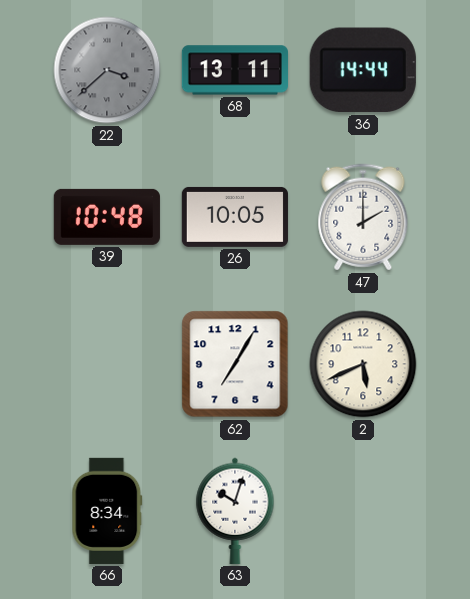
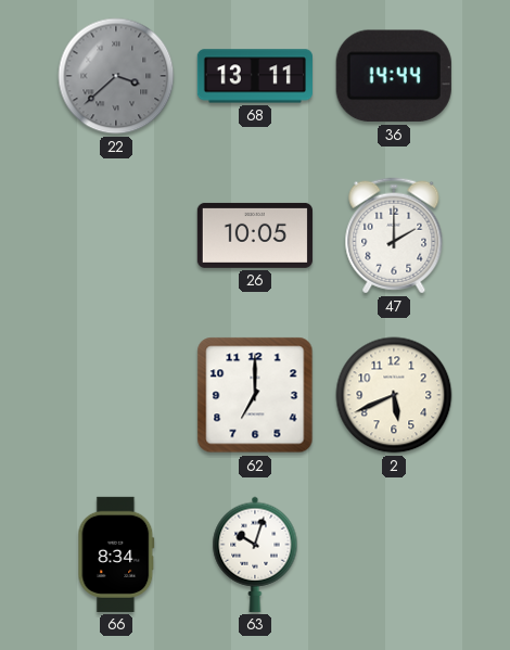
39: 10:48 -> none
62: 7:05 -> 7:00
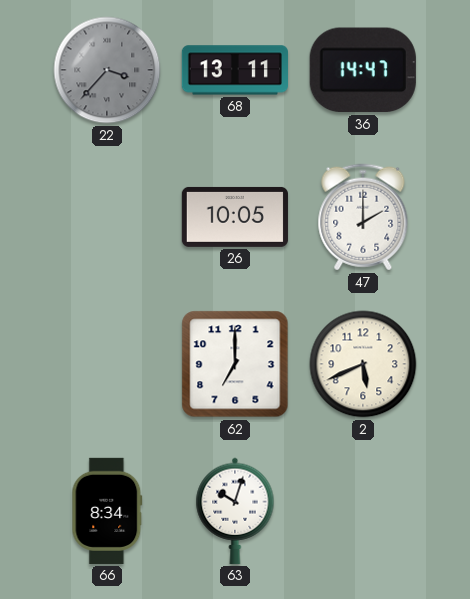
22: 3:38 -> 3:37
36: 14:44 -> 14:47
